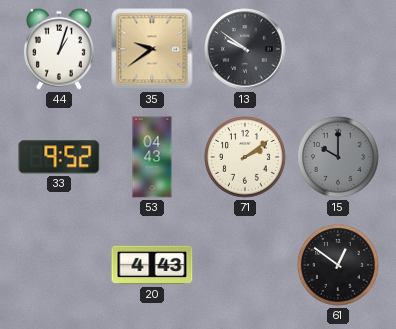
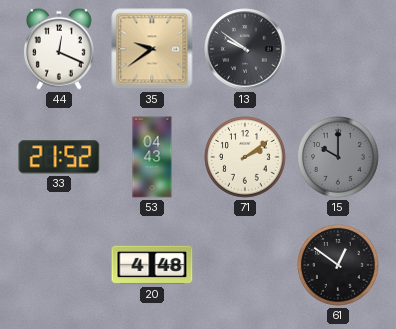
44: 1:03 -> 12:19
33: 9:52 -> 21:52
20: 4:43 -> 4:48
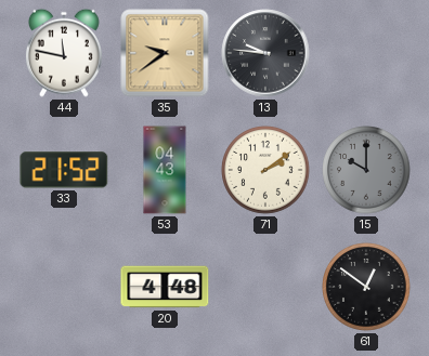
44: 12:19 -> 11:47
13: 9:51 -> 9:46
